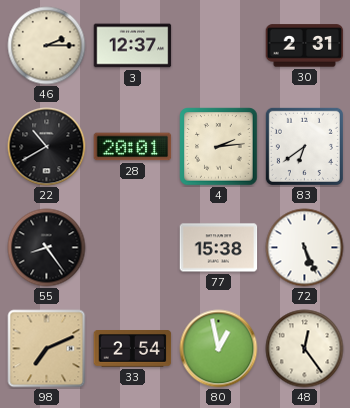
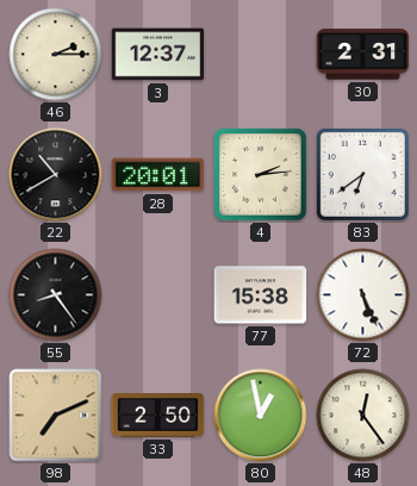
33: 2:54 -> 2:50
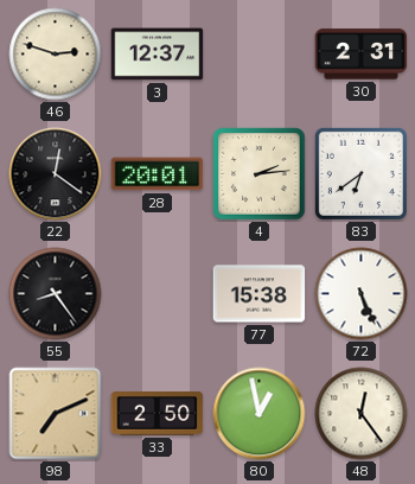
46: 2:15 -> 2:48
22: 10:40 -> 12:21
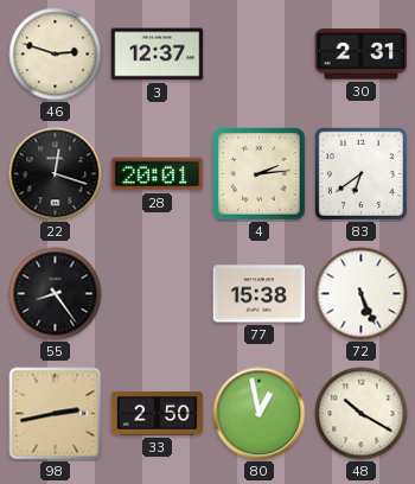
22: 12:21 -> 12:18
98: 7:11 -> 2:43
48: 12:24 -> 10:20
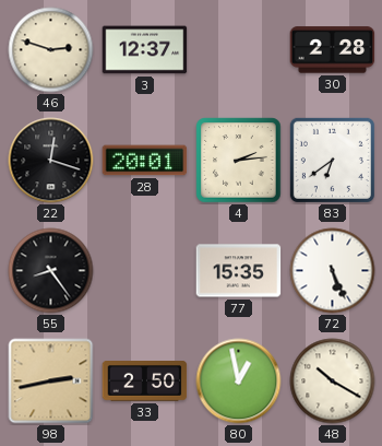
30: 2:31 -> 2:28
77: 15:38 -> 15:35
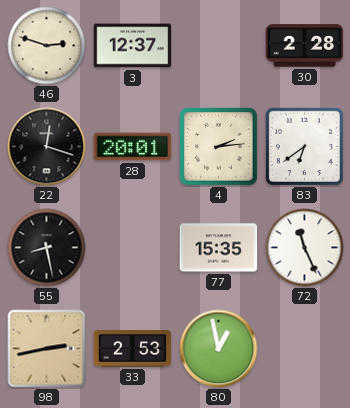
55: 8:24 -> 8:28
72: 5:26 -> 11:26
33: 2:50 -> 2:53
48: 10:20 -> none
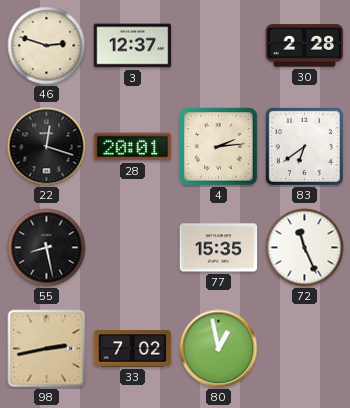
33: 2:53 -> 7:02
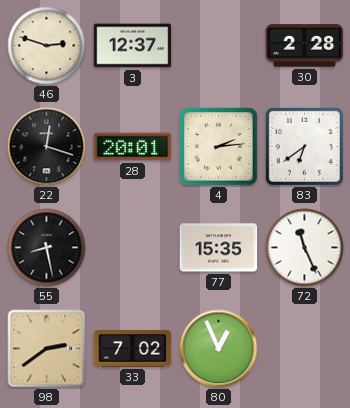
98: 2:43 -> 2:39
80: 12:58 -> 12:56
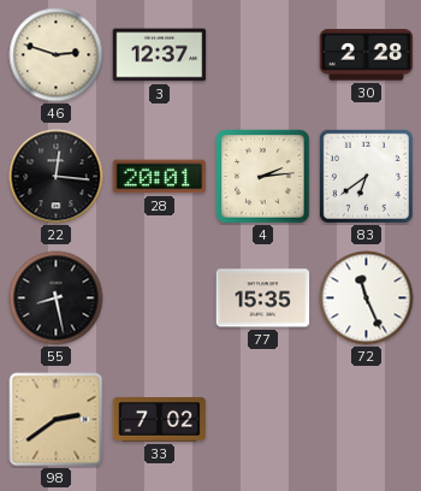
22: 12:18 -> 12:16
80: 12:56 -> none
